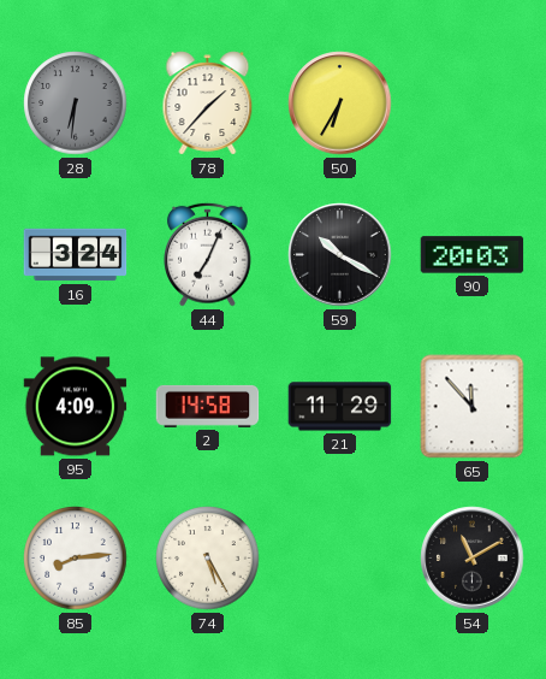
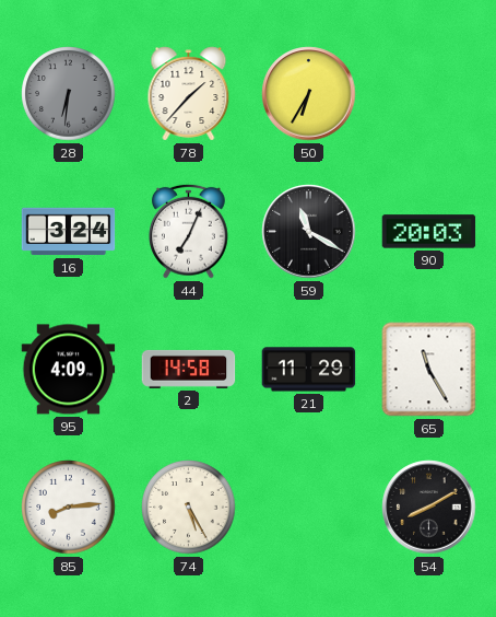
59: 10:20 -> 11:20
65: 11:53 -> 11:25
54: 11:10 -> 8:10
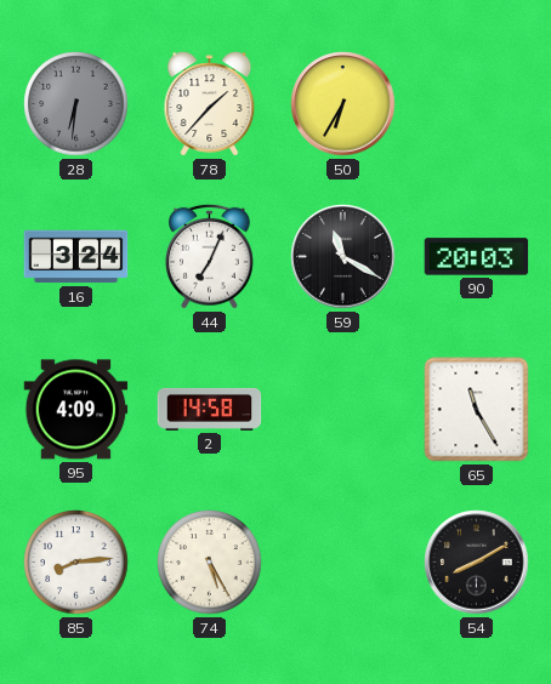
21: 11:29 -> none
